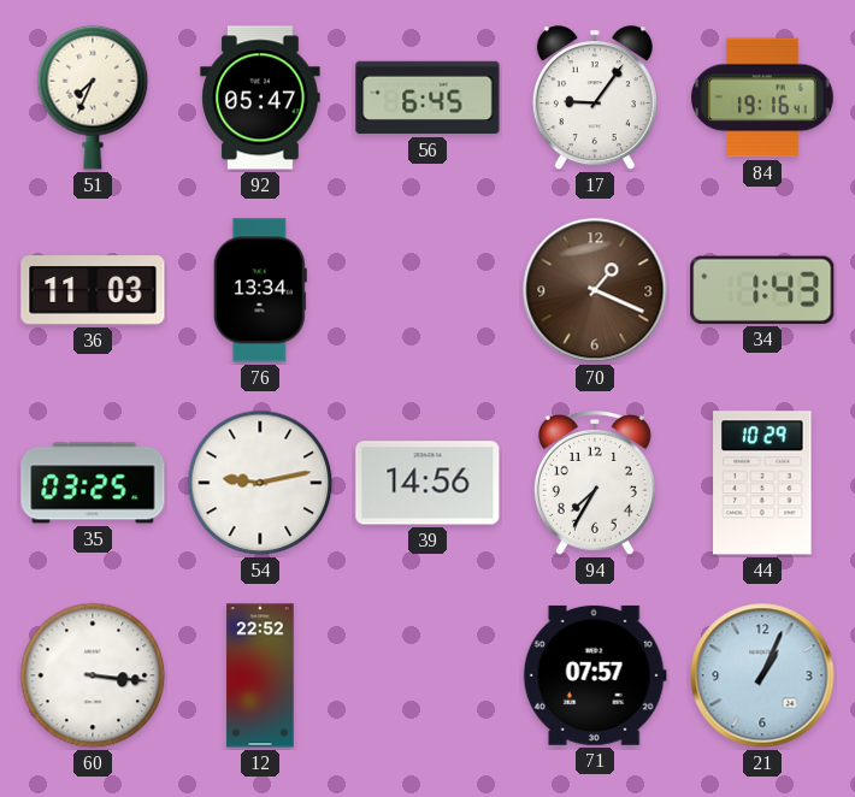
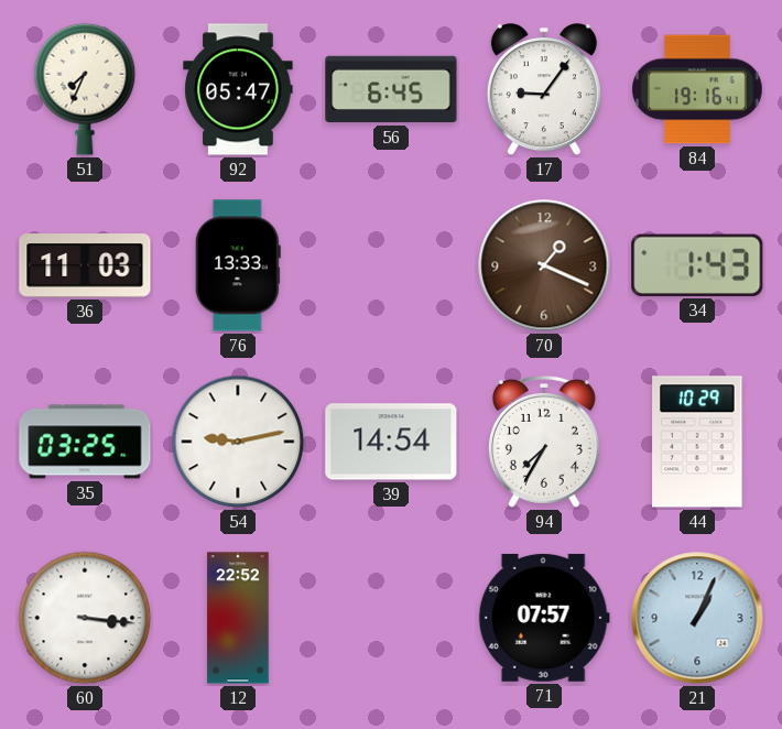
76: 13:34 -> 13:33
39: 14:56 -> 14:54
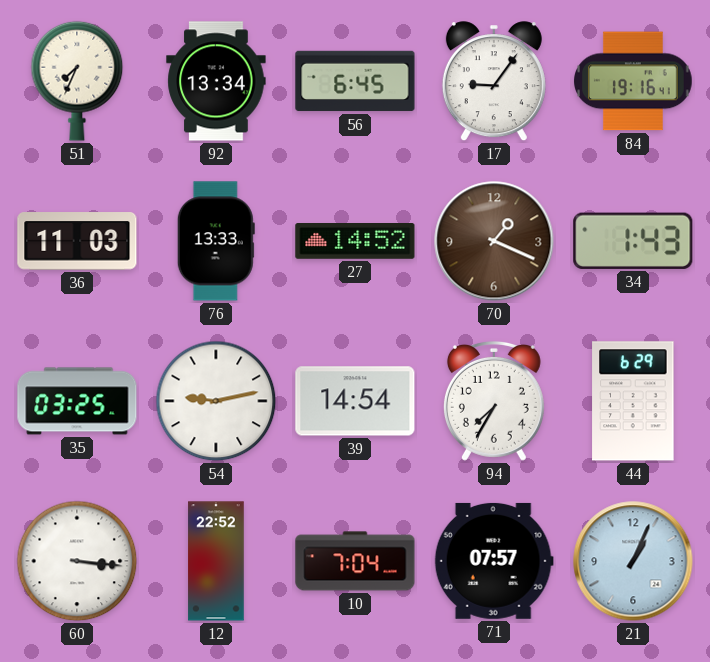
92: 05:47 -> 13:34
27: none -> 14:52
44: 10:29 -> 6:29
10: none -> 7:04
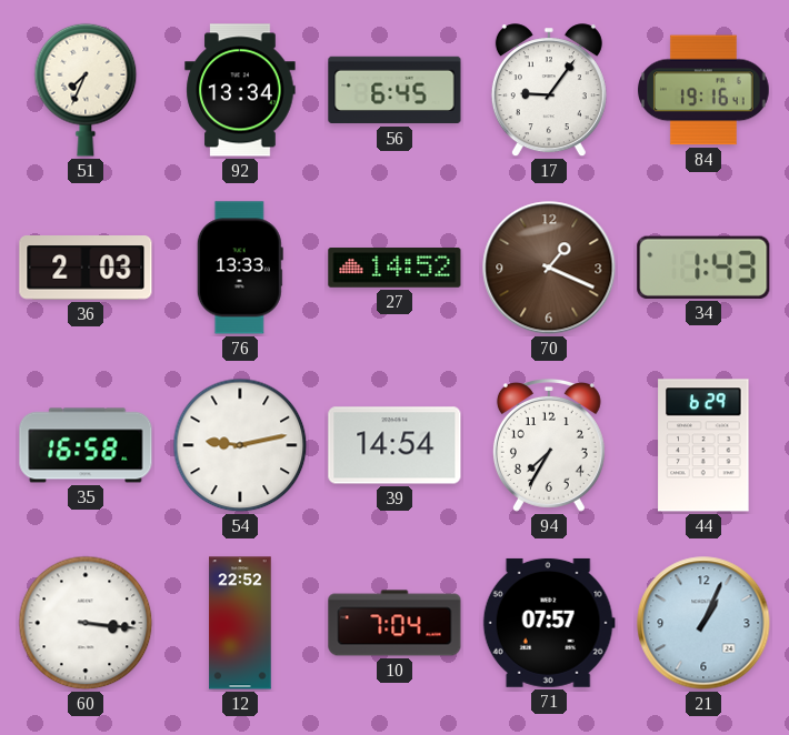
36: 11:03 -> 2:03
35: 03:25 -> 16:58
